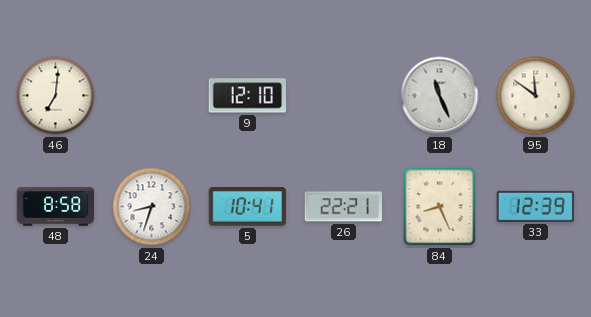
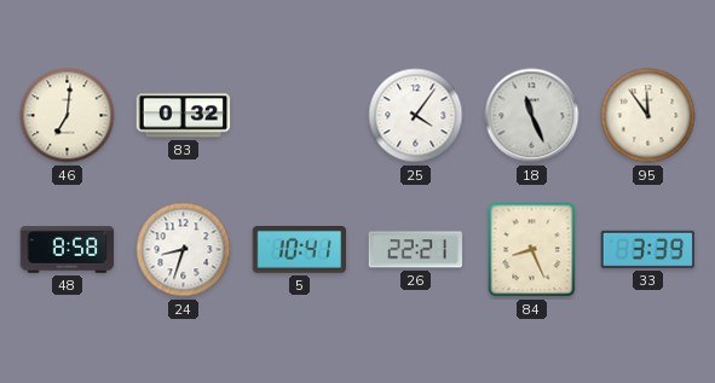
83: none -> 0:32
9: 12:10 -> none
25: none -> 4:06
95: 11:51 -> 11:54
33: 12:39 -> 3:39
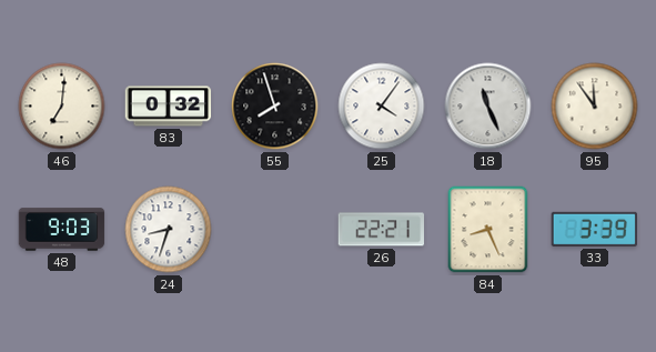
55: none -> 7:57
48: 8:58 -> 9:03
5: 10:41 -> none
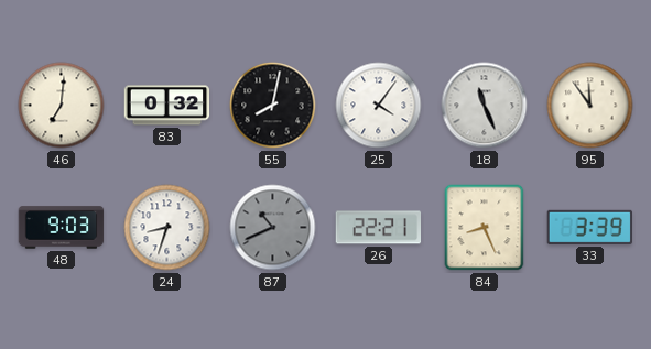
55: 7:57 -> 8:02
87: none -> 10:41
